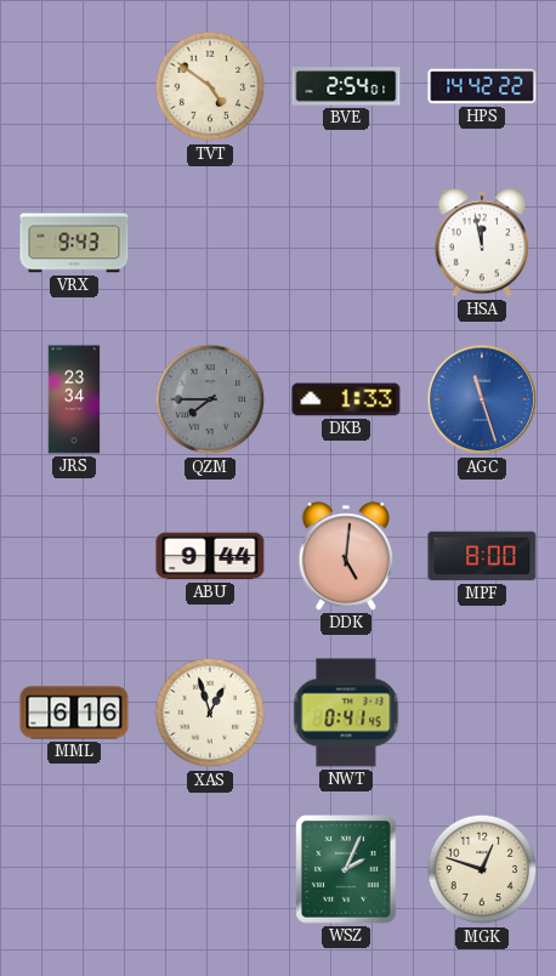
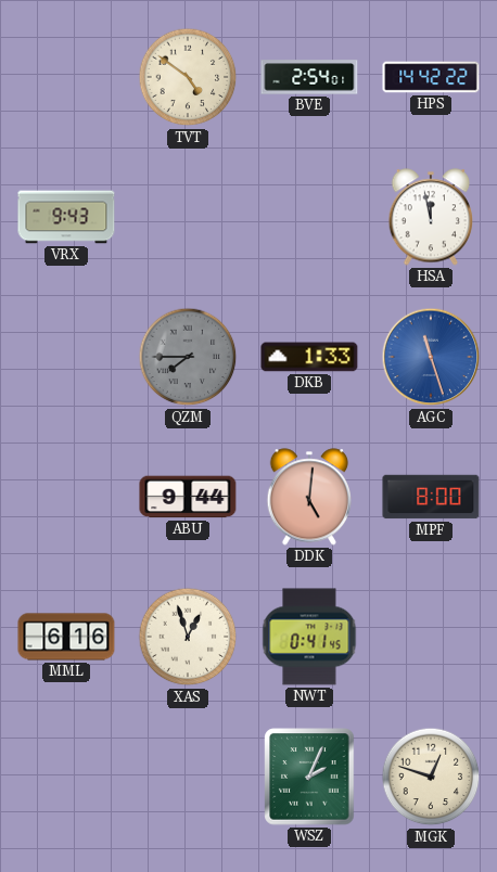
JRS: 23:34 -> none
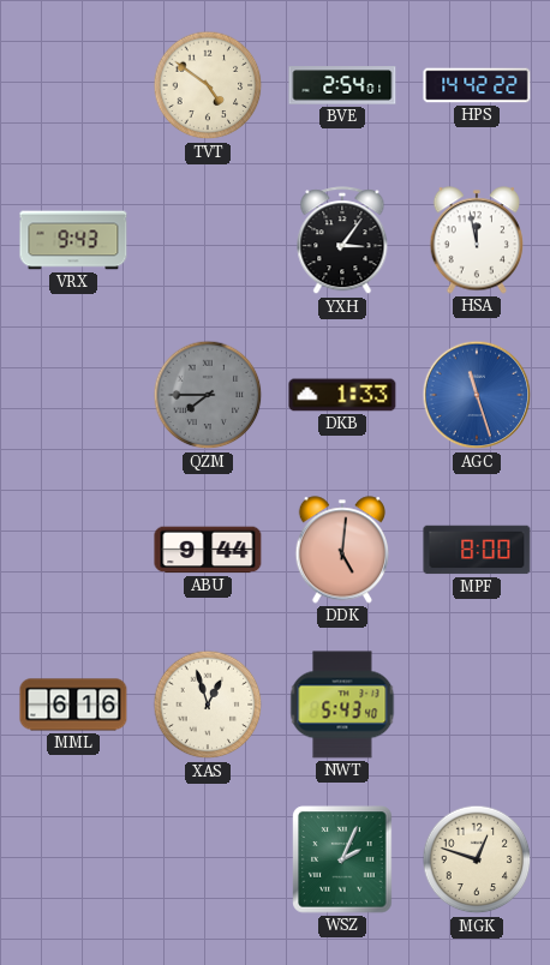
YXH: none -> 3:06
NWT: 0:41 -> 5:43
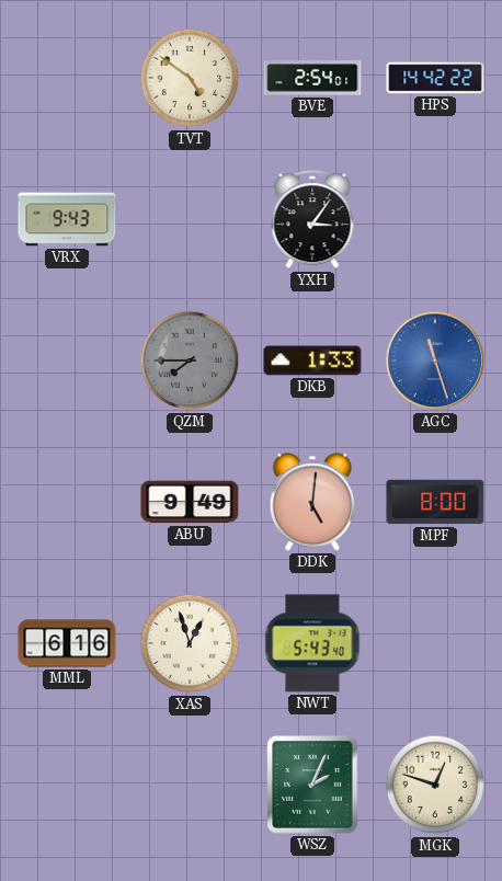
HSA: 11:58 -> none
ABU: 9:44 -> 9:49
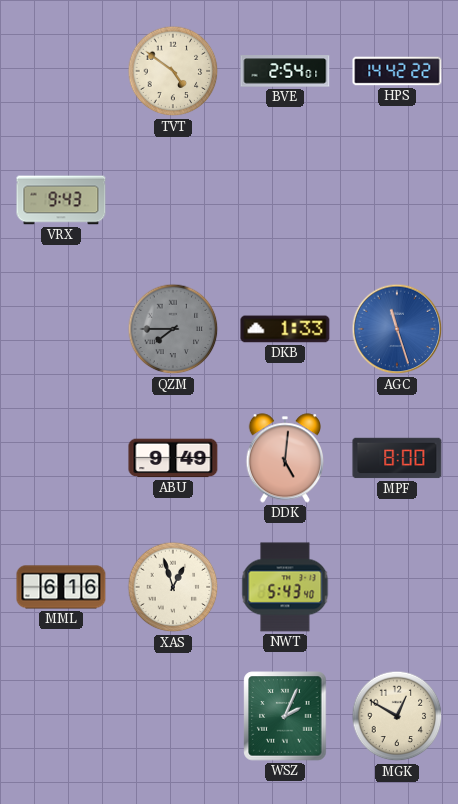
YXH: 3:06 -> none
MGK: 12:48 -> 12:50
